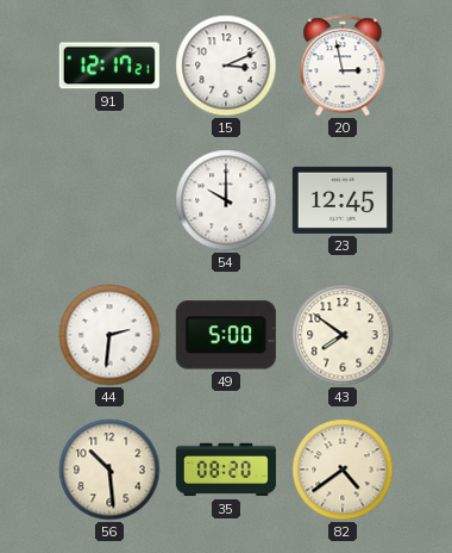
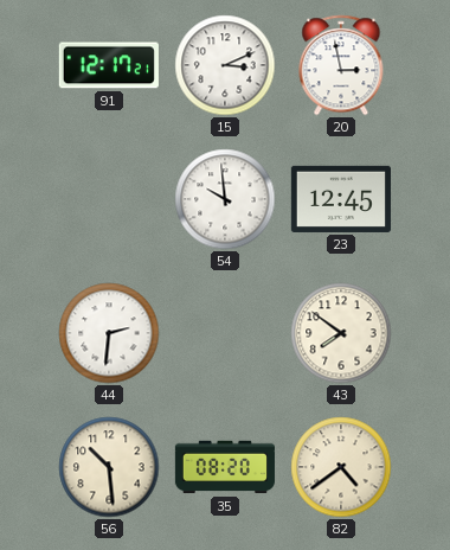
54: 10:00 -> 9:59
49: 5:00 -> none
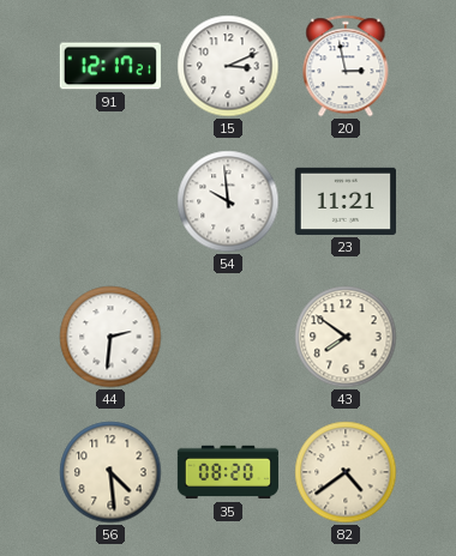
23: 12:45 -> 11:21
56: 10:29 -> 4:29
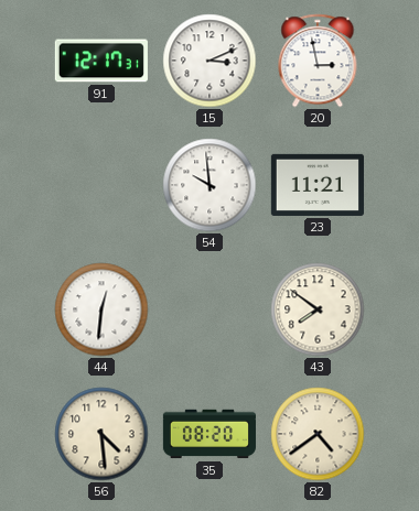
91: 12:17:21 -> 12:17:31
44: 2:31 -> 12:31
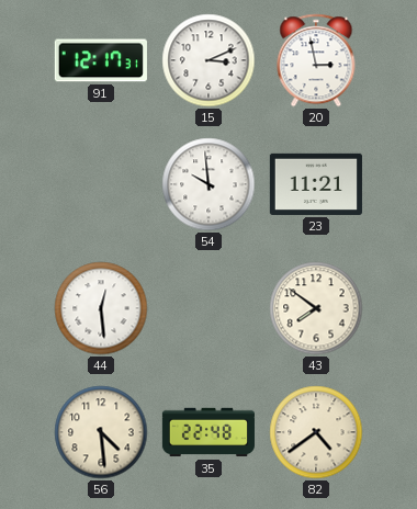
44: 12:31 -> 12:29
35: 08:20 -> 22:48
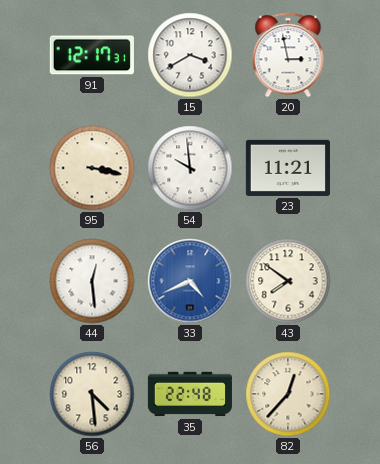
15: 3:11 -> 3:40
95: none -> 3:17
33: none -> 4:41
82: 4:39 -> 12:37
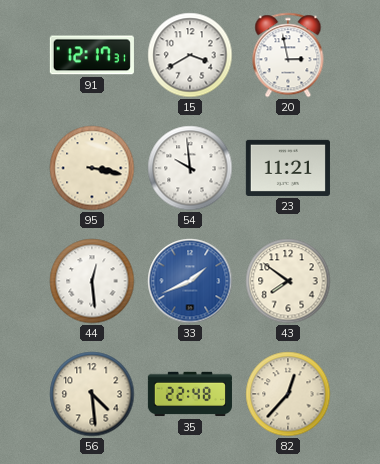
33: 4:41 -> 1:41
